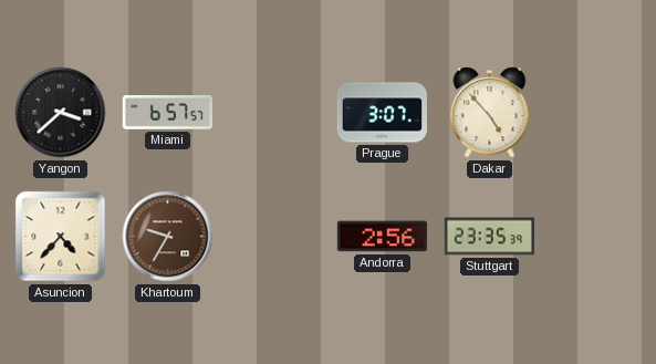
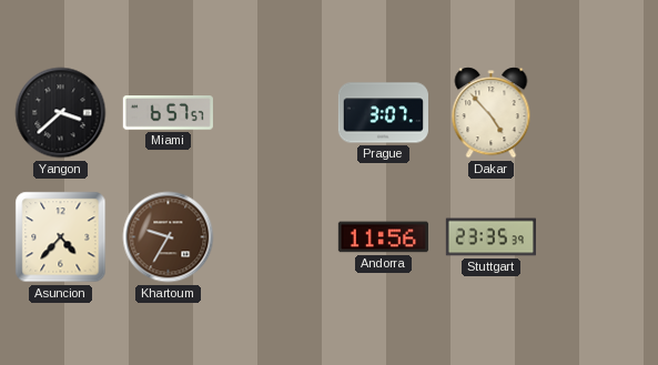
Andorra: 2:56 -> 11:56
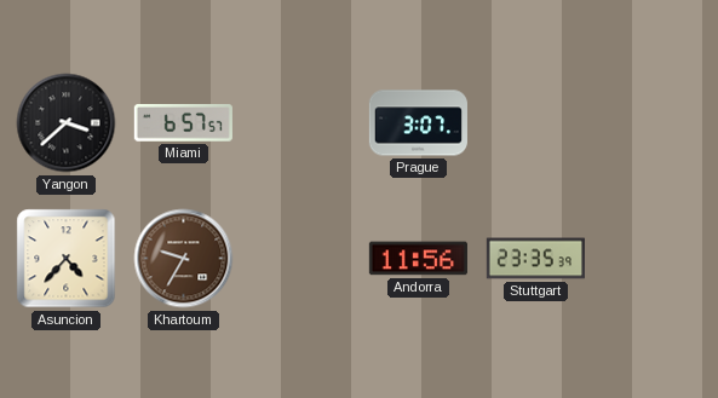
Dakar: 4:53 -> none
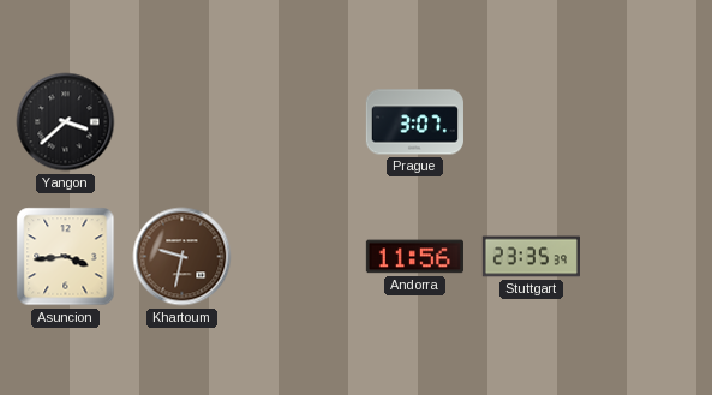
Miami: 6:57 -> none
Asuncion: 4:37 -> 3:44
Khartoum: 9:35 -> 9:32
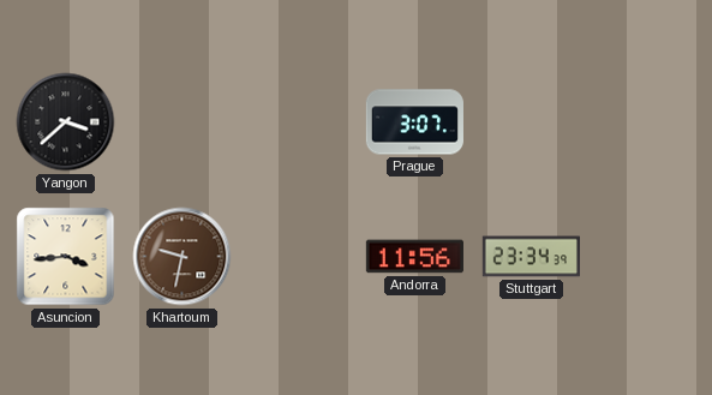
Stuttgart: 23:35 -> 23:34
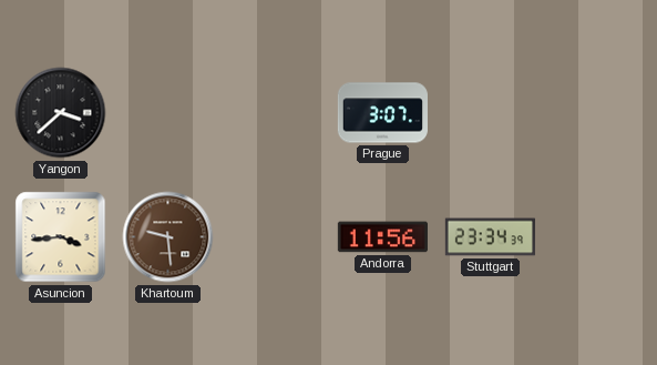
Khartoum: 9:32 -> 9:29
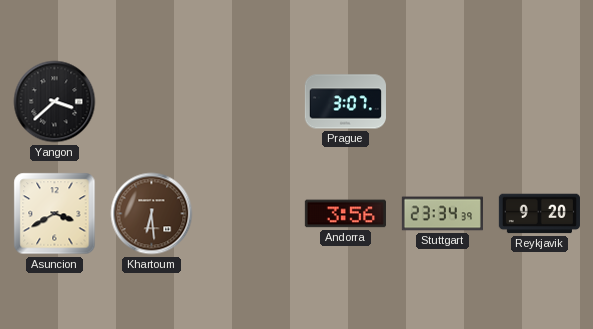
Asuncion: 3:44 -> 3:40
Khartoum: 9:29 -> 6:29
Andorra: 11:56 -> 3:56
Reykjavik: none -> 9:20
